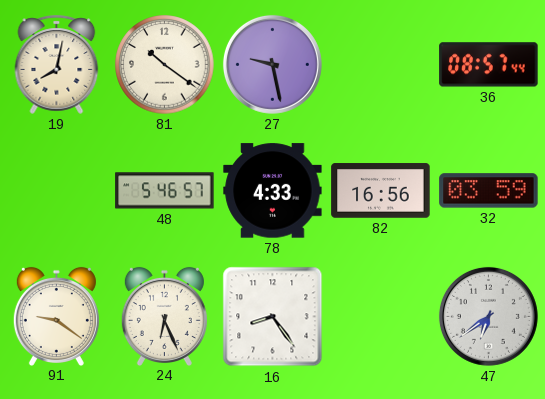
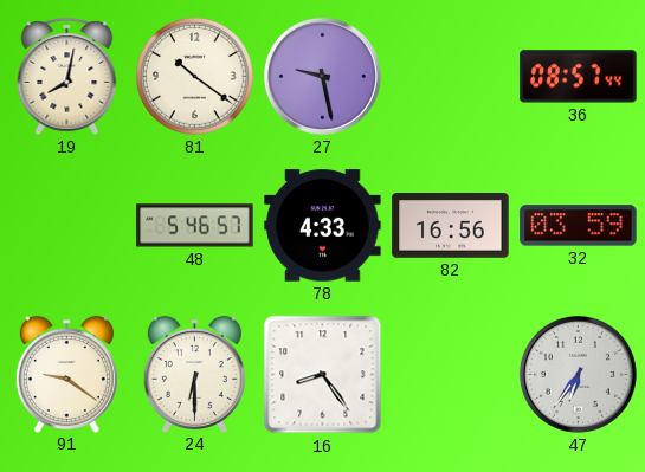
24: 6:26 -> 6:30
47: 6:39 -> 6:36
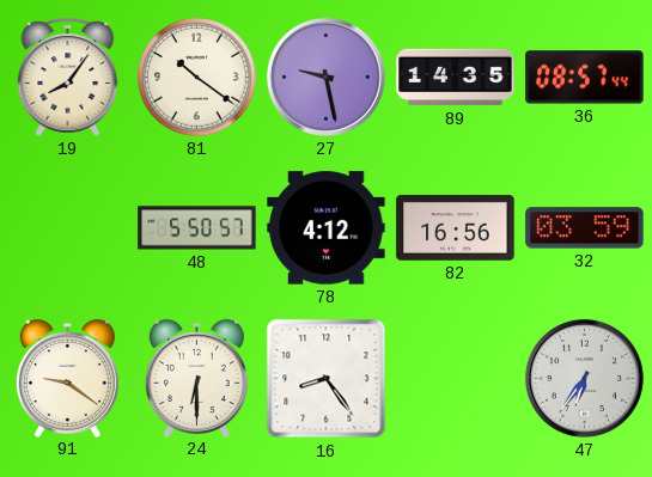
19: 8:02 -> 8:06
89: none -> 14:35
48: 5:46 -> 5:50
78: 4:33 -> 4:12
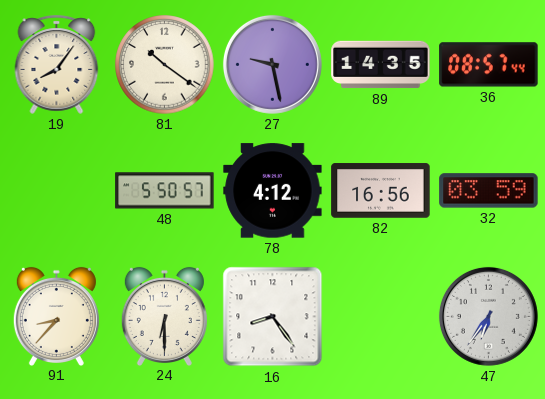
91: 9:21 -> 8:37
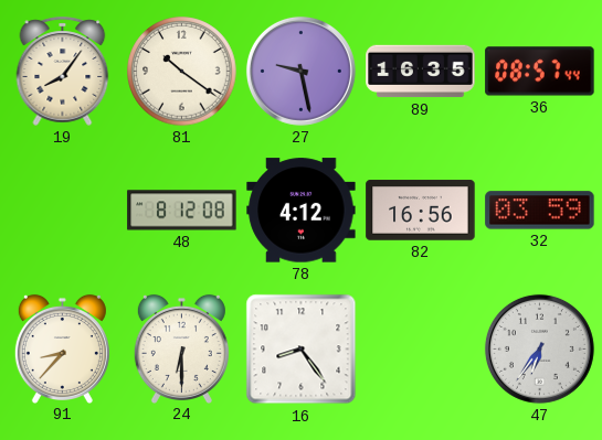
89: 14:35 -> 16:35
48: 5:50 -> 8:12
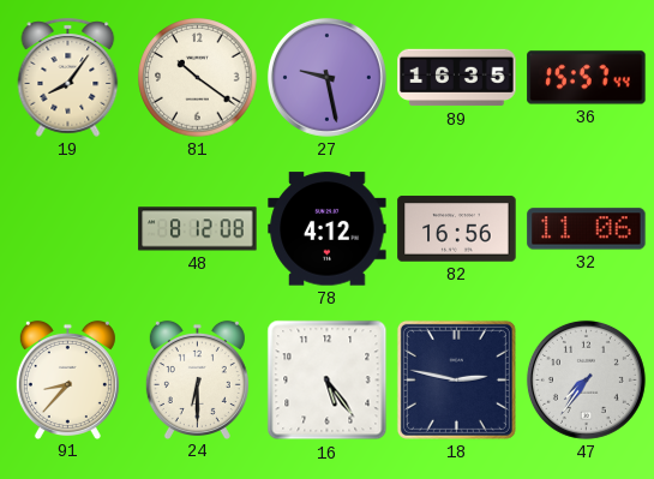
36: 08:57 -> 15:57
32: 03:59 -> 11:06
16: 8:24 -> 5:24
18: none -> 2:47
47: 6:36 -> 7:36
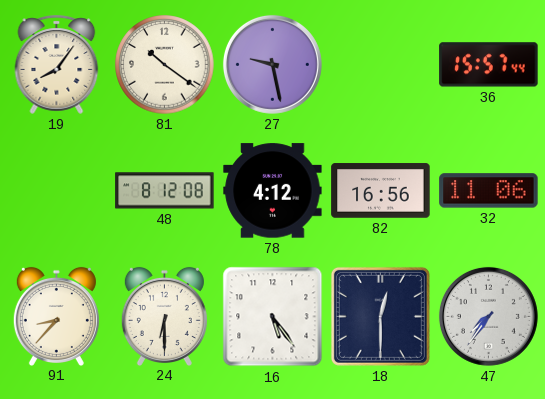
89: 16:35 -> none
18: 2:47 -> 12:30
